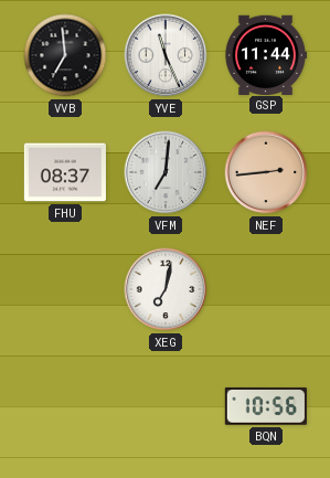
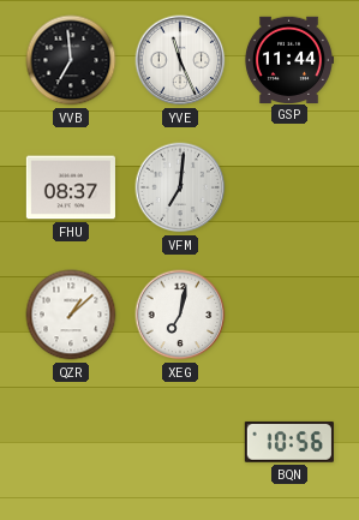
NEF: 2:44 -> none
QZR: none -> 1:08
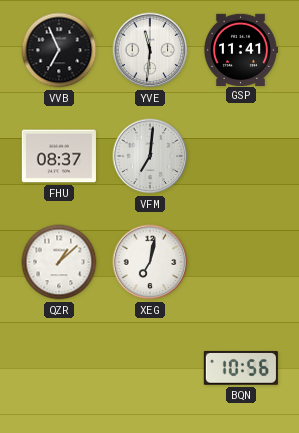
VVB: 6:59 -> 6:56
YVE: 11:26 -> 11:31
GSP: 11:44 -> 11:41
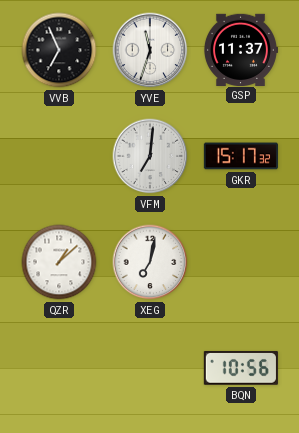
YVE: 11:31 -> 11:33
GSP: 11:41 -> 11:37
FHU: 08:37 -> none
GKR: none -> 15:17
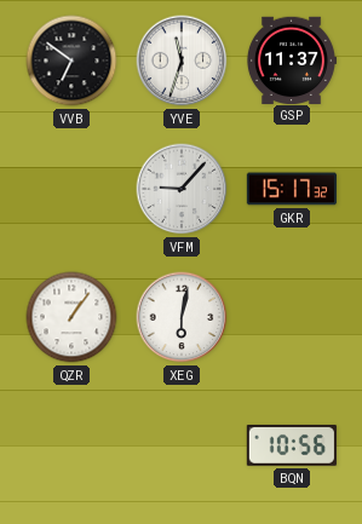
VVB: 6:56 -> 6:51
VFM: 7:01 -> 9:07
QZR: 1:08 -> 1:06
XEG: 7:02 -> 6:02
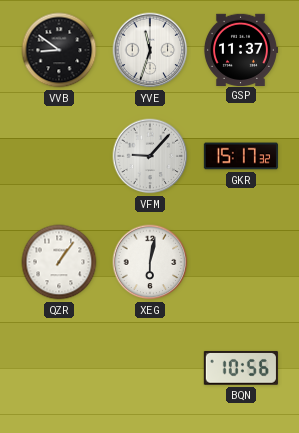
VVB: 6:51 -> 8:51
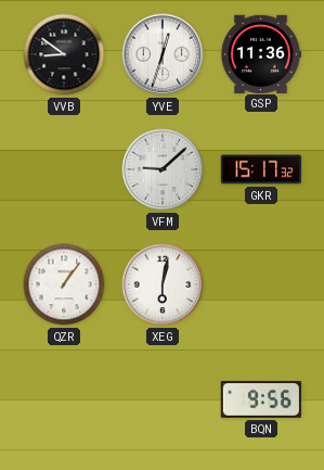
YVE: 11:33 -> 12:33
GSP: 11:37 -> 11:36
VFM: 9:07 -> 9:08
BQN: 10:56 -> 9:56
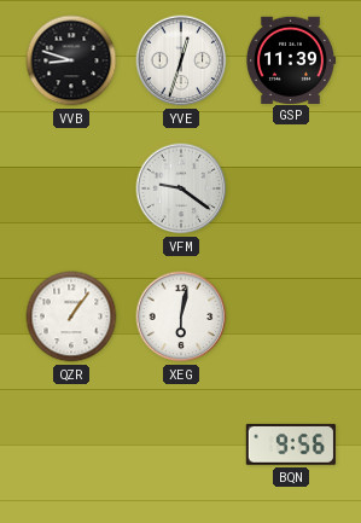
VVB: 8:51 -> 8:48
GSP: 11:36 -> 11:39
VFM: 9:08 -> 9:21
GKR: 15:17 -> none
